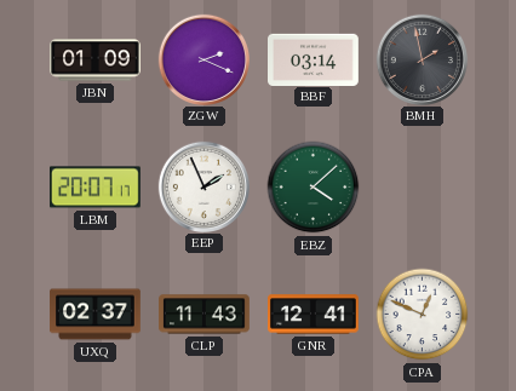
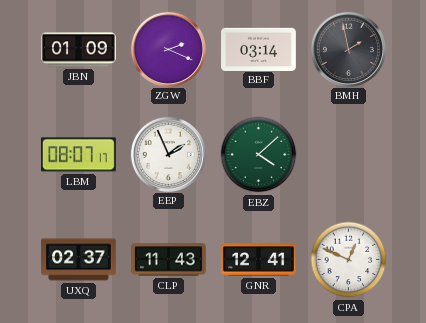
LBM: 20:07 -> 08:07
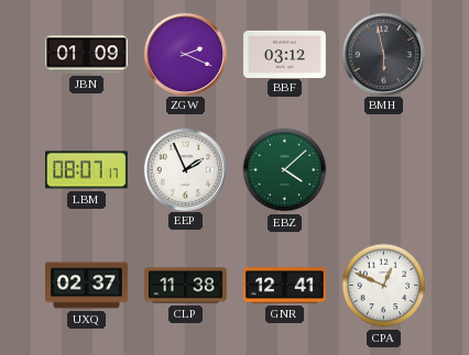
BBF: 03:14 -> 03:12
BMH: 1:58 -> 5:58
CLP: 11:43 -> 11:38
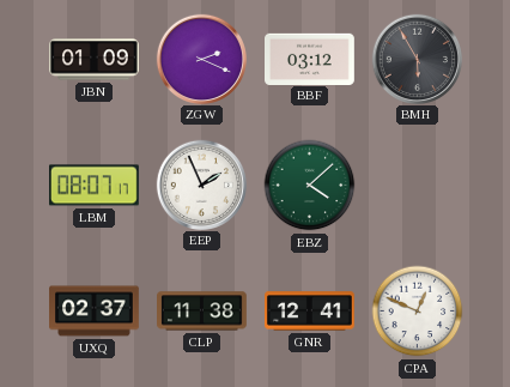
BMH: 5:58 -> 5:55
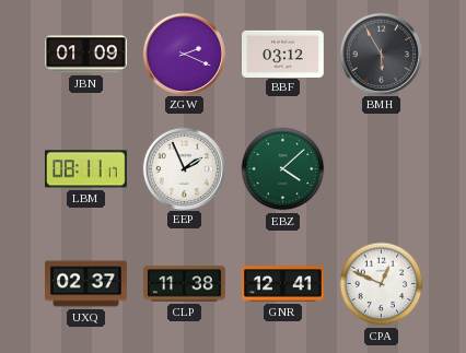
LBM: 08:07 -> 08:11
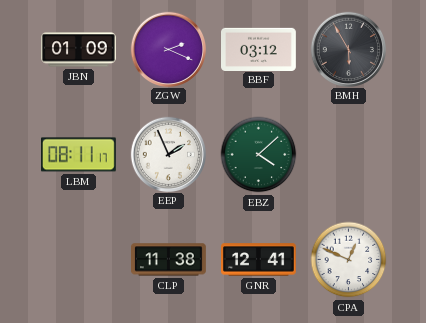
UXQ: 02:37 -> none
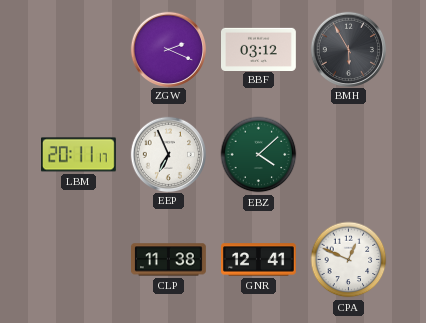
JBN: 01:09 -> none
LBM: 08:11 -> 20:11
EEP: 1:56 -> 6:56
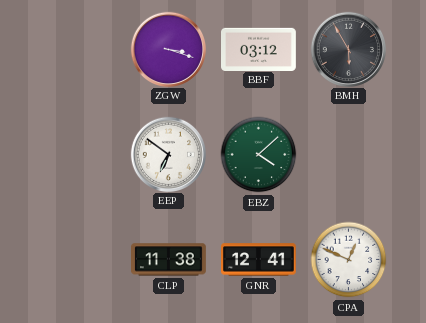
ZGW: 2:19 -> 3:18
LBM: 20:11 -> none
EEP: 6:56 -> 6:51
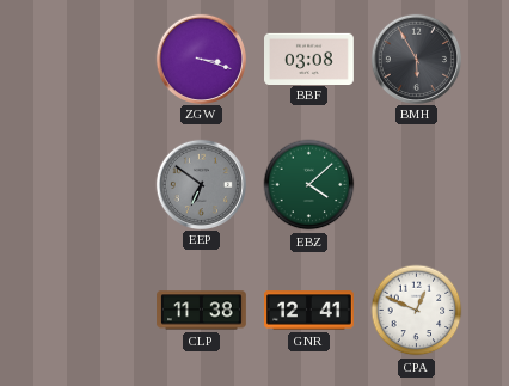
BBF: 03:12 -> 03:08
EEP dial: white -> grey
